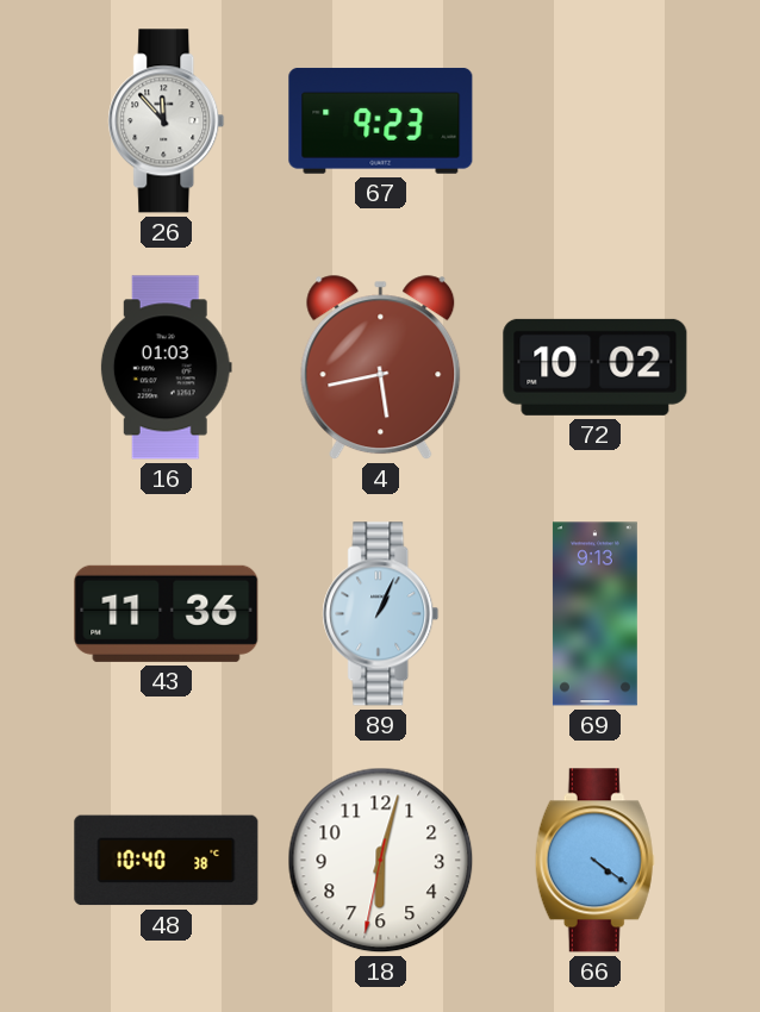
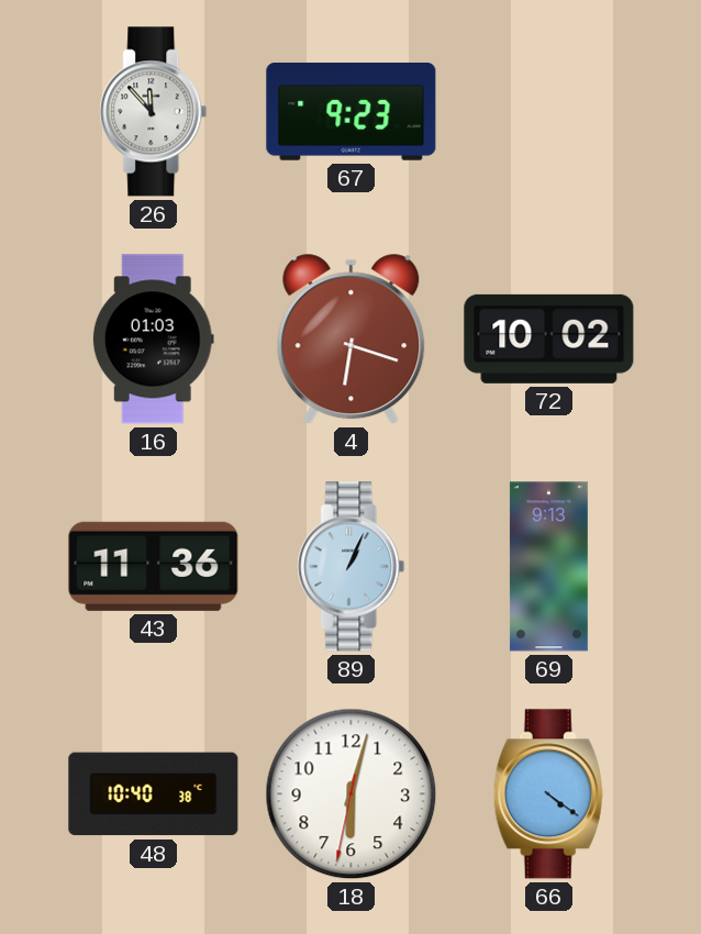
4: 5:43 -> 6:18
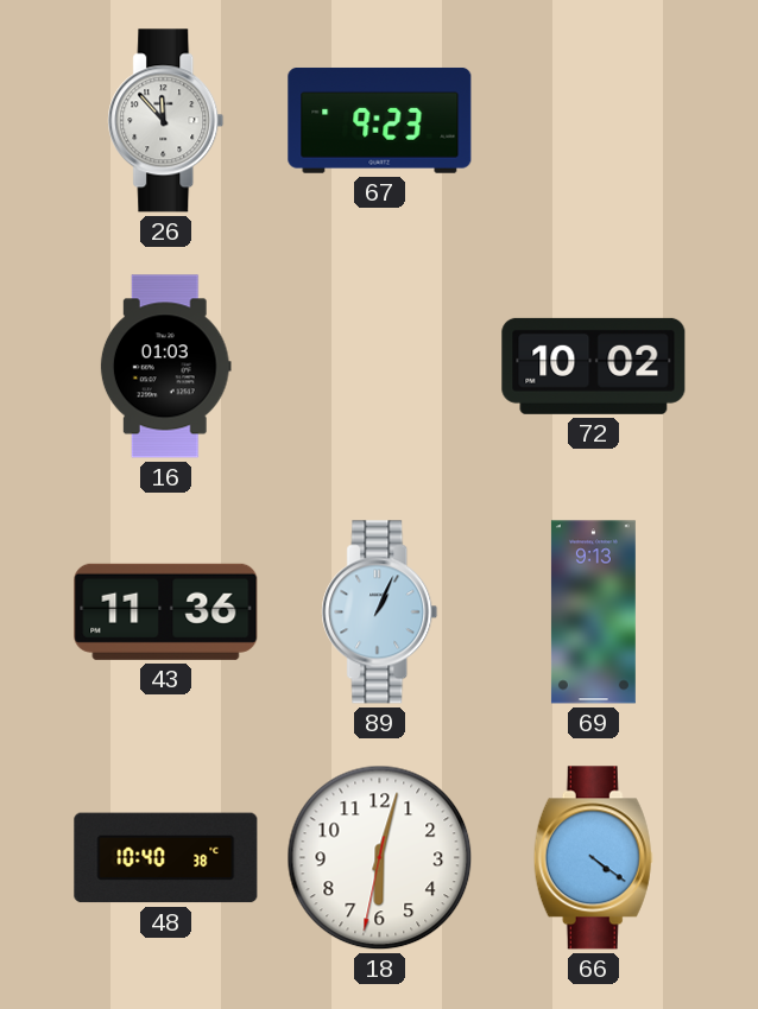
4: 6:18 -> none
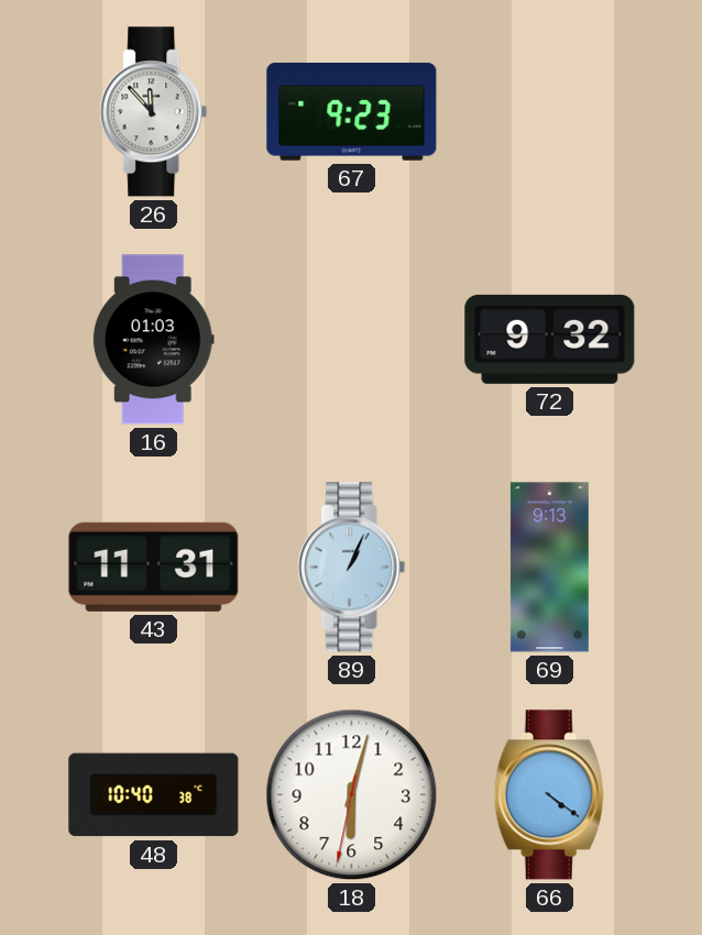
72: 10:02 -> 9:32
43: 11:36 -> 11:31
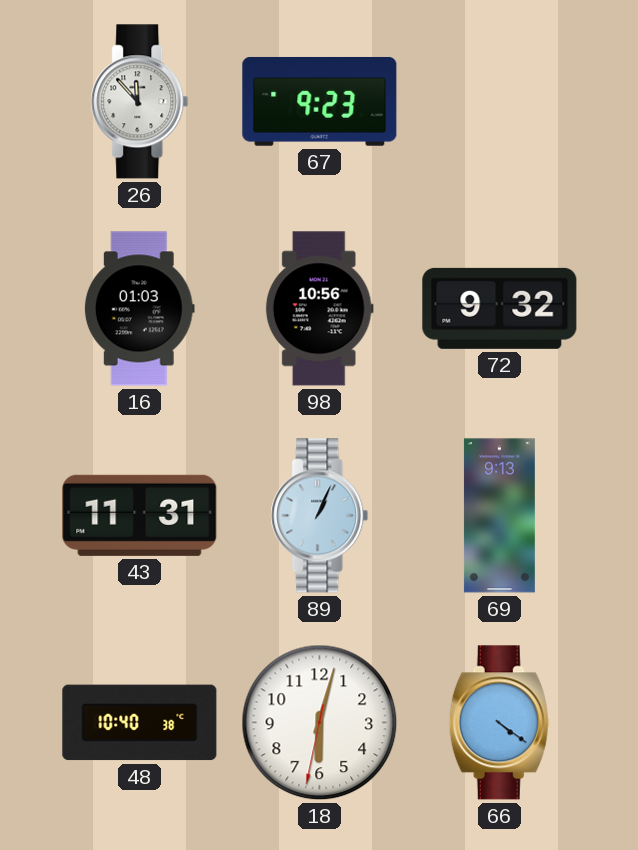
98: none -> 10:56
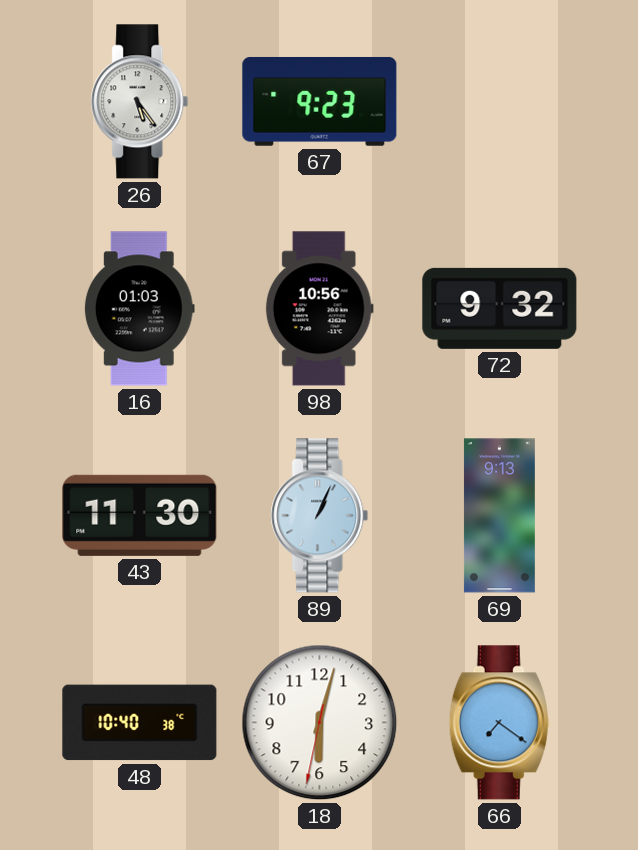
26: 11:53 -> 5:24
43: 11:31 -> 11:30
66: 4:21 -> 7:21
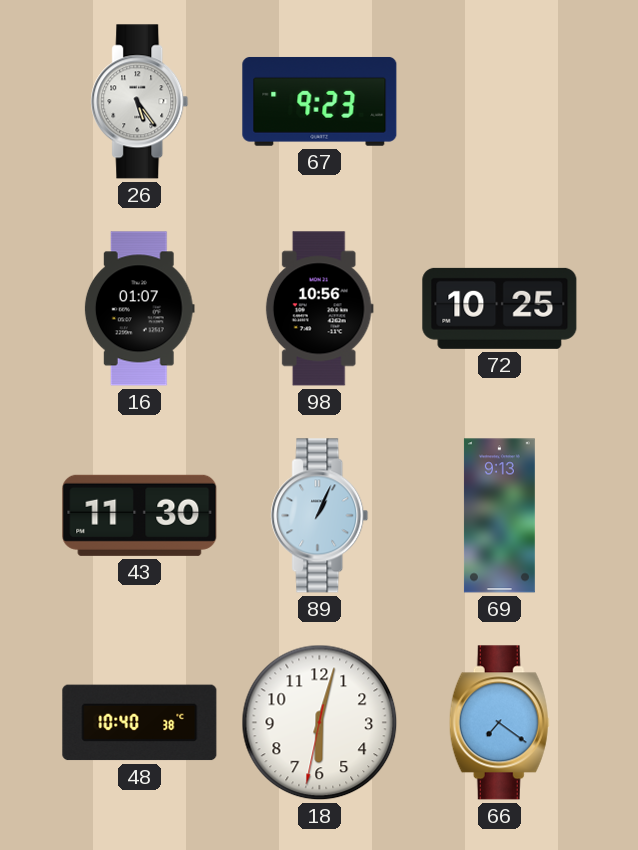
16: 01:03 -> 01:07
72: 9:32 -> 10:25
